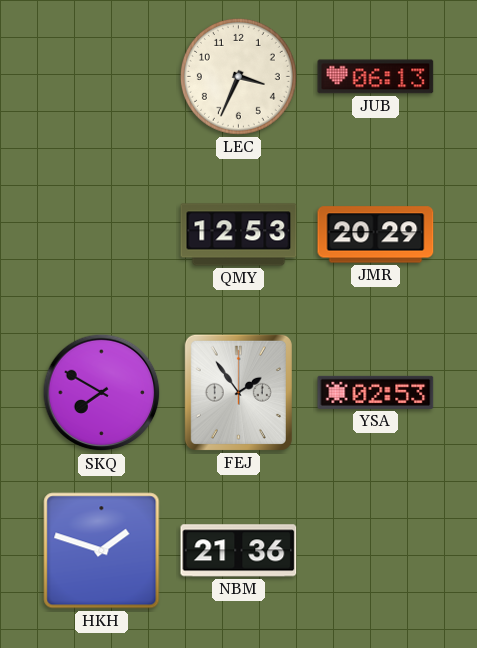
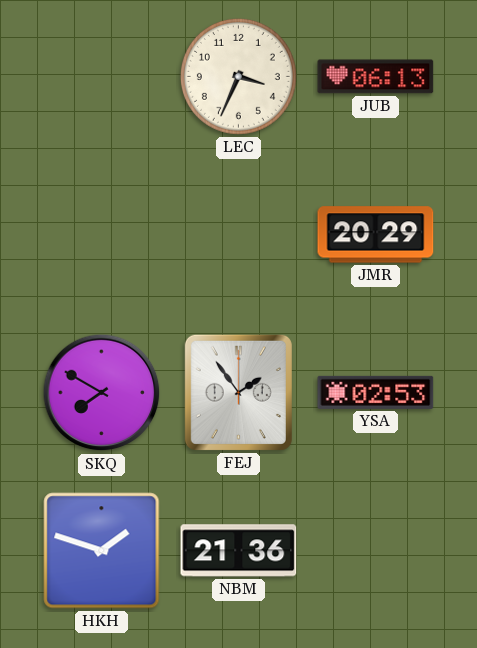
QMY: 12:53 -> none
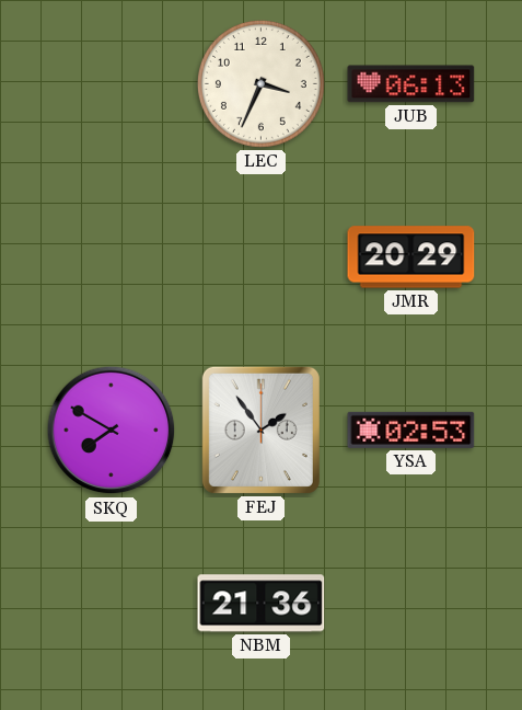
HKH: 1:48 -> none
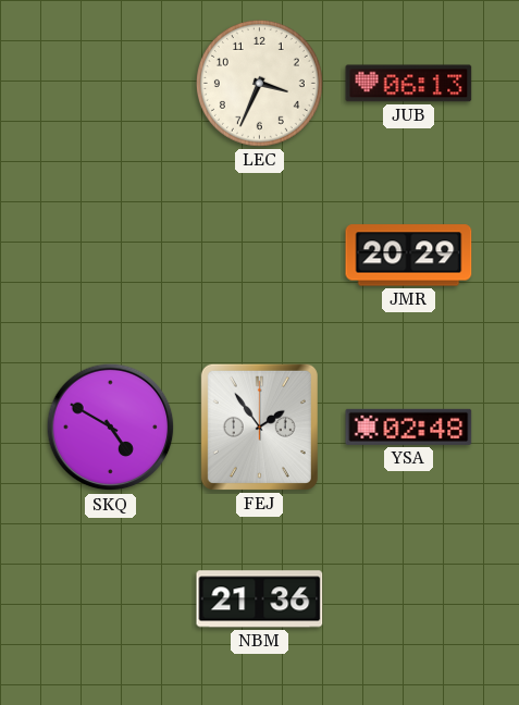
SKQ: 7:50 -> 4:50
YSA: 02:53 -> 02:48
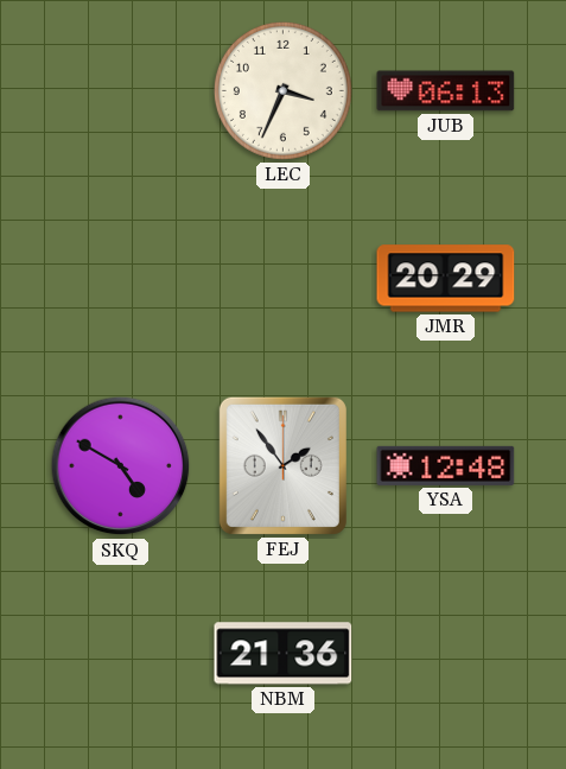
YSA: 02:48 -> 12:48
